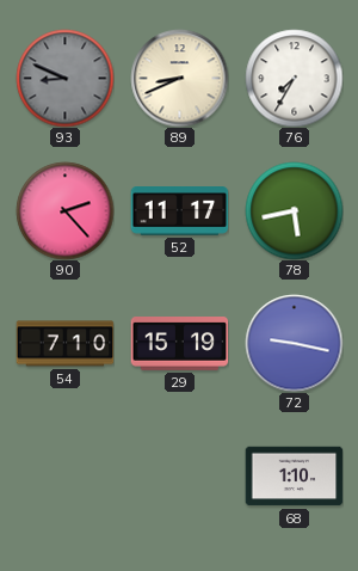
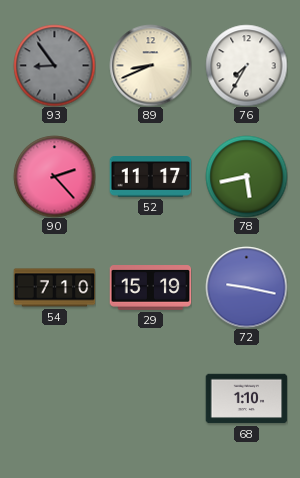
93: 8:49 -> 8:54
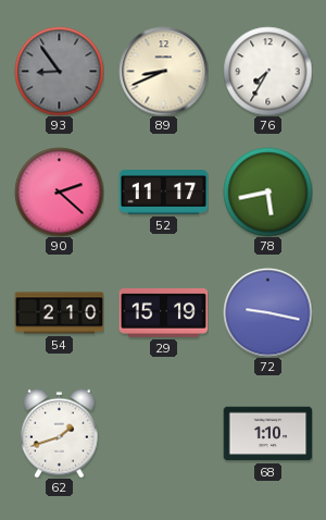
90: 2:23 -> 2:22
54: 7:10 -> 2:10
62: none -> 1:42
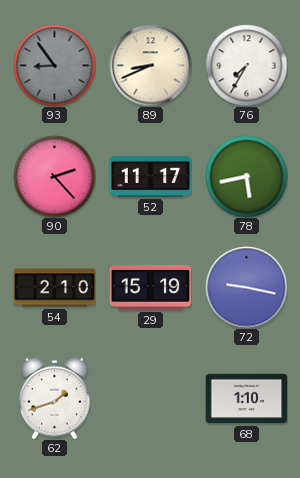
90: 2:22 -> 2:23
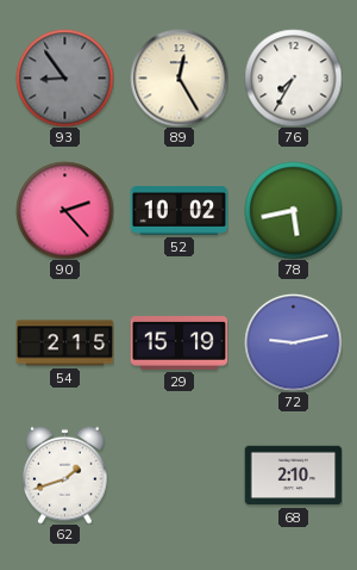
89: 8:41 -> 12:25
52: 11:17 -> 10:02
54: 2:10 -> 2:15
72: 9:17 -> 9:13
68: 1:10 -> 2:10
